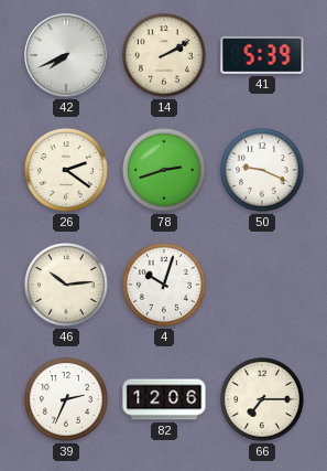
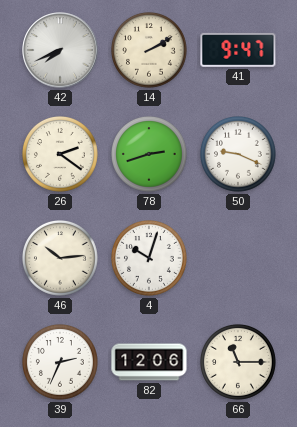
41: 5:39 -> 9:47
66: 7:15 -> 11:15
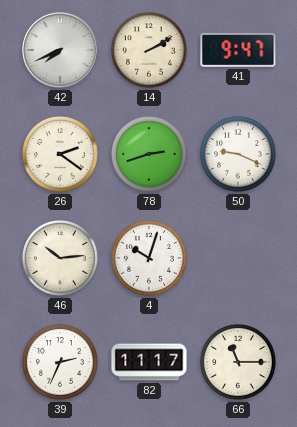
82: 12:06 -> 11:17
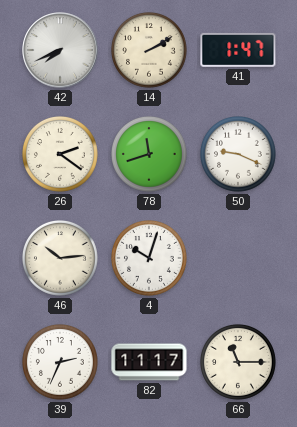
41: 9:47 -> 1:47
78: 2:42 -> 11:42
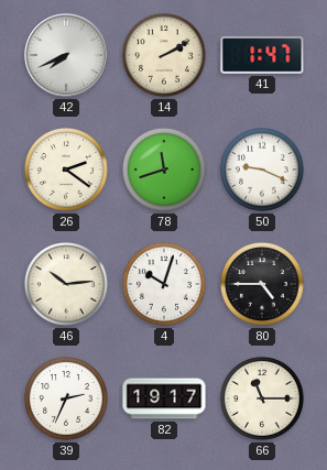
80: none -> 4:45
82: 11:17 -> 19:17
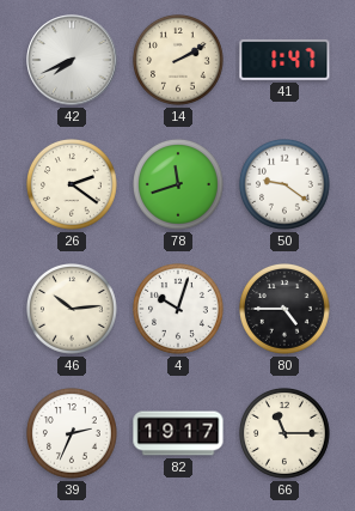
50: 9:19 -> 9:21
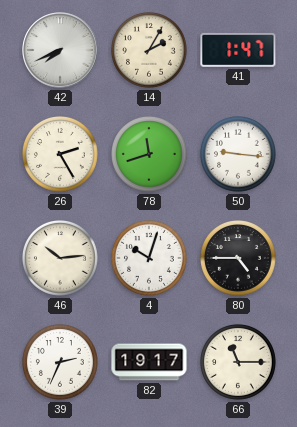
14: 2:10 -> 2:05
26: 2:21 -> 2:25
50: 9:21 -> 9:16
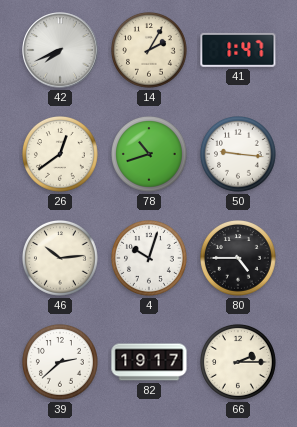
26: 2:25 -> 12:39
78: 11:42 -> 10:42
39: 2:34 -> 2:38
66: 11:15 -> 2:15
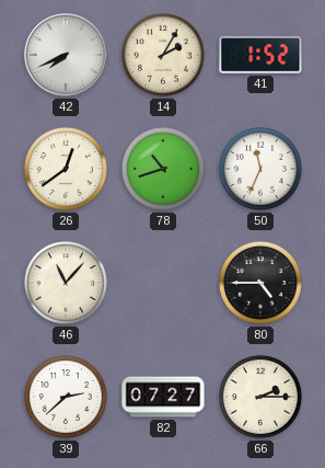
41: 1:47 -> 1:52
50: 9:16 -> 11:34
46: 10:14 -> 11:07
4: 10:03 -> none
82: 19:17 -> 07:27
